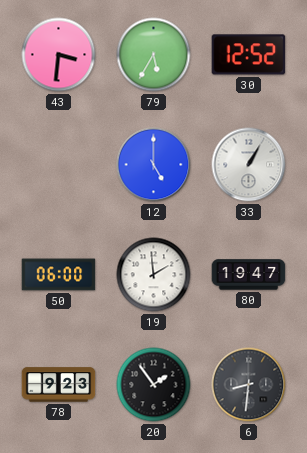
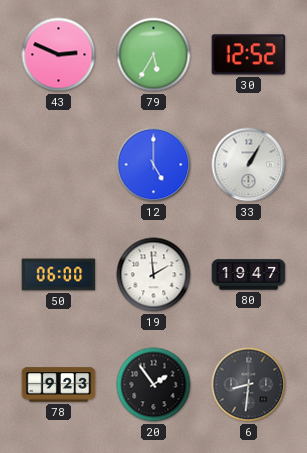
43: 3:31 -> 2:49
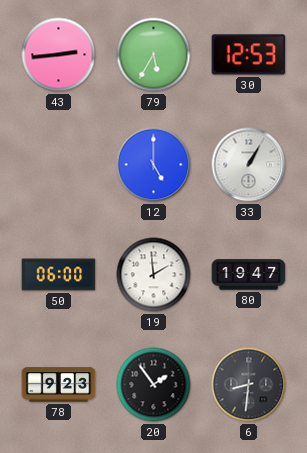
43: 2:49 -> 2:44
30: 12:52 -> 12:53
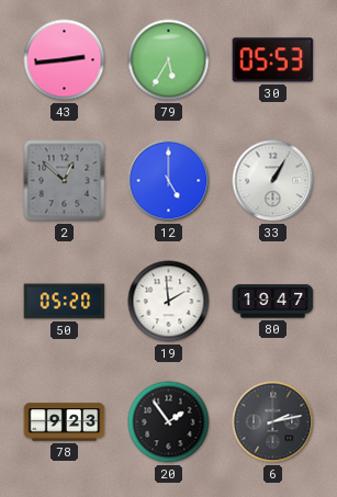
30: 12:53 -> 05:53
2: none -> 12:52
50: 06:00 -> 05:20
6: 8:31 -> 2:13
